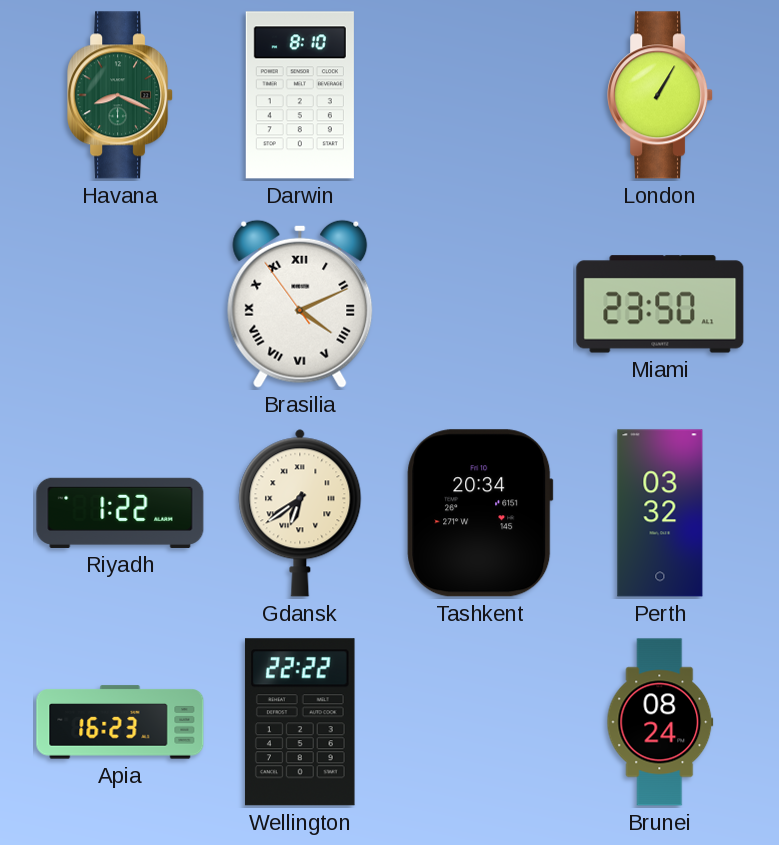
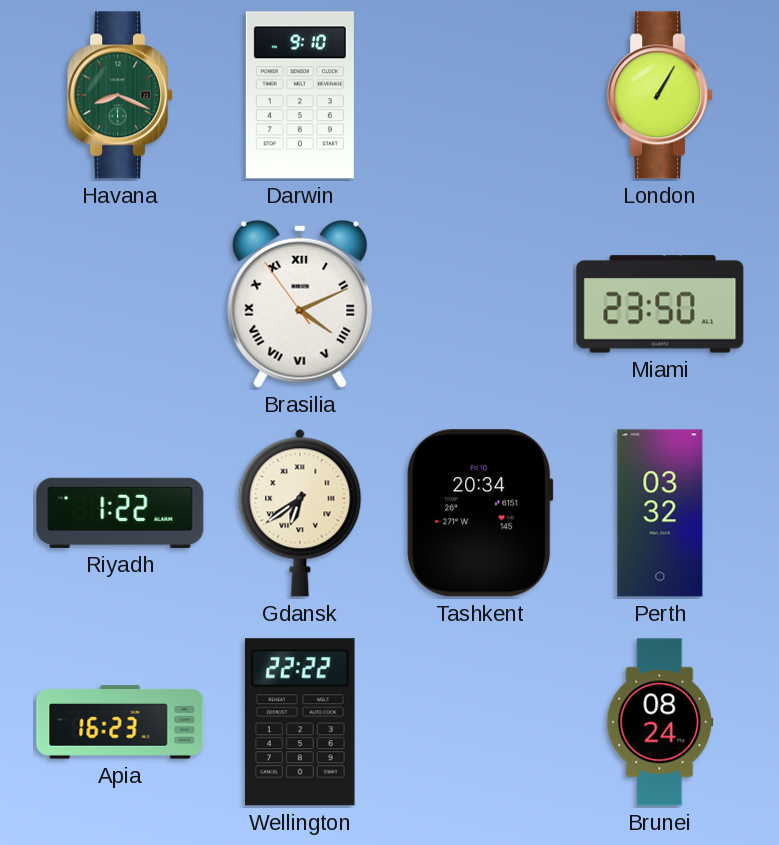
Darwin: 8:10 -> 9:10
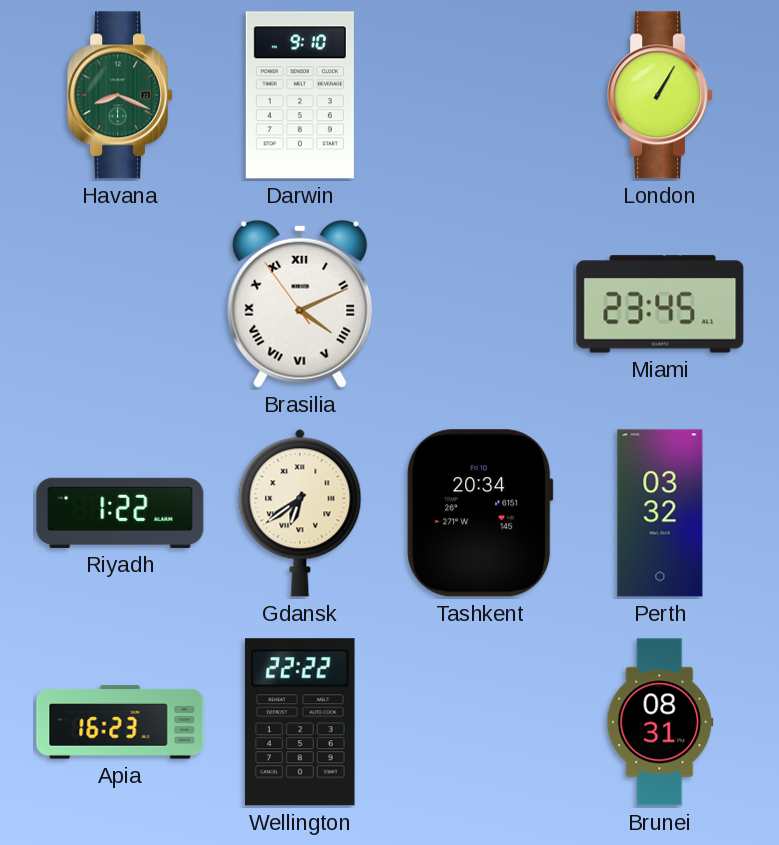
Miami: 23:50 -> 23:45
Brunei: 08:24 -> 08:31
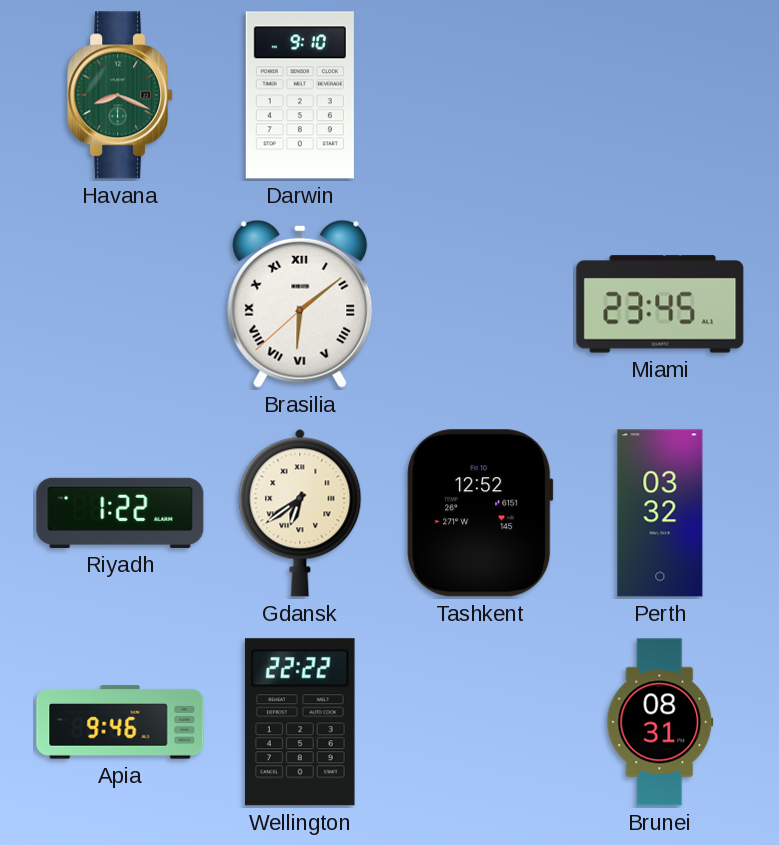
London: 1:05 -> none
Brasilia: 4:10 -> 6:08
Tashkent: 20:34 -> 12:52
Apia: 16:23 -> 9:46
